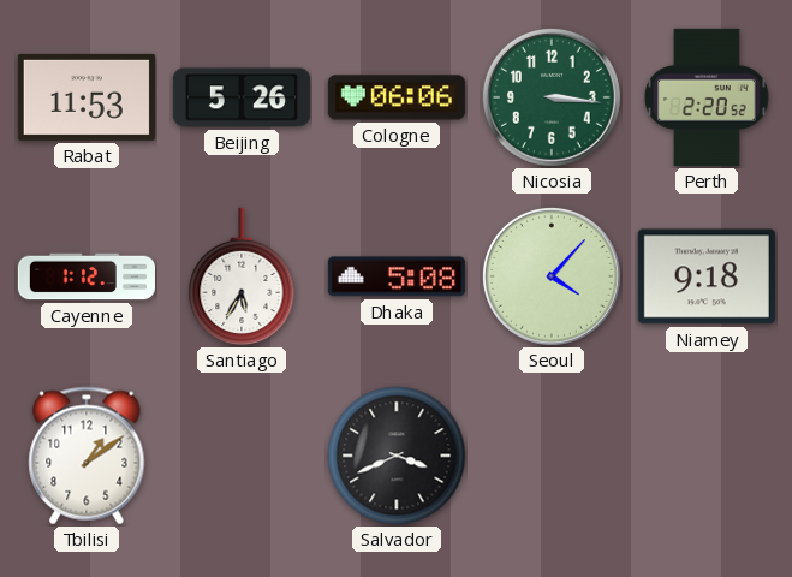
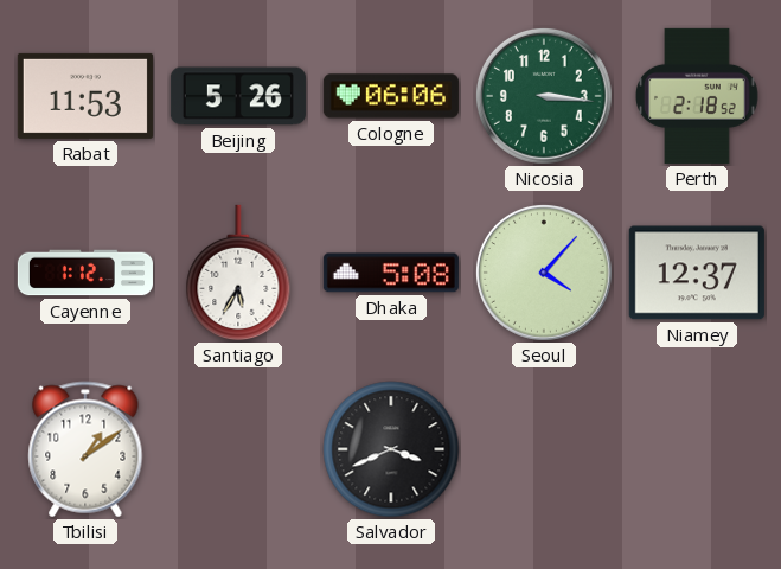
Perth: 2:20 -> 2:18
Niamey: 9:18 -> 12:37
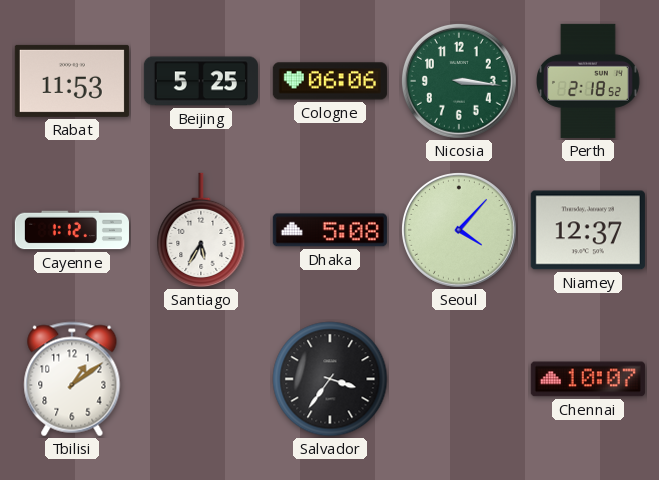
Beijing: 5:26 -> 5:25
Salvador: 3:41 -> 3:36
Chennai: none -> 10:07
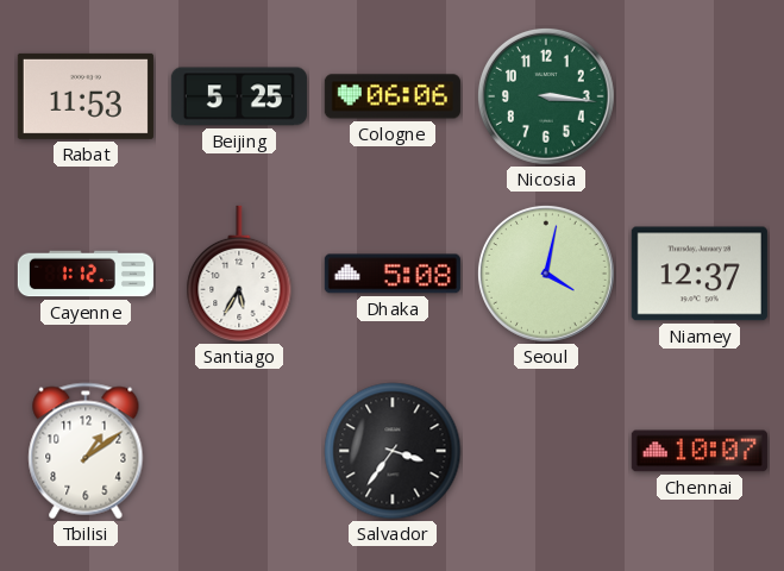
Perth: 2:18 -> none
Seoul: 4:07 -> 4:02
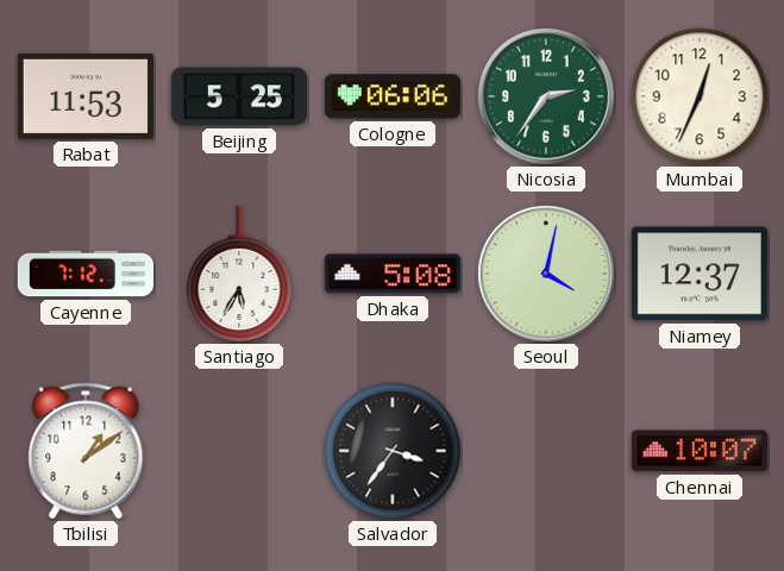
Nicosia: 3:16 -> 2:36
Mumbai: none -> 12:34
Cayenne: 1:12 -> 7:12
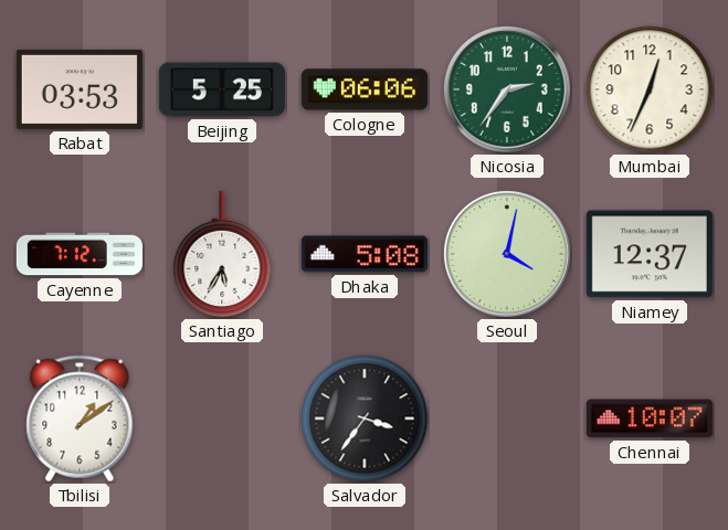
Rabat: 11:53 -> 03:53
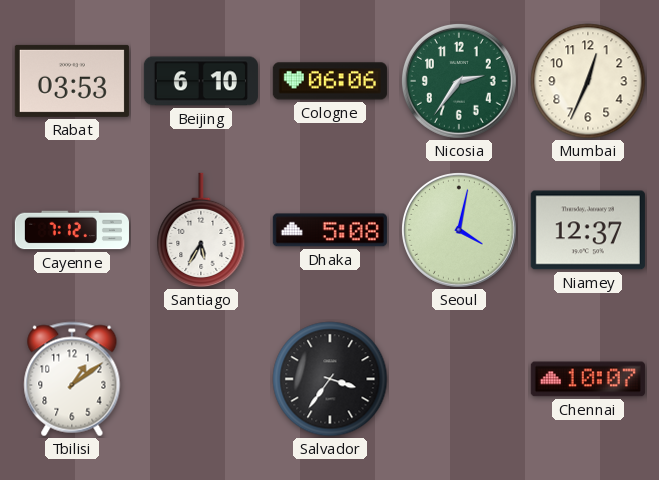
Beijing: 5:25 -> 6:10
